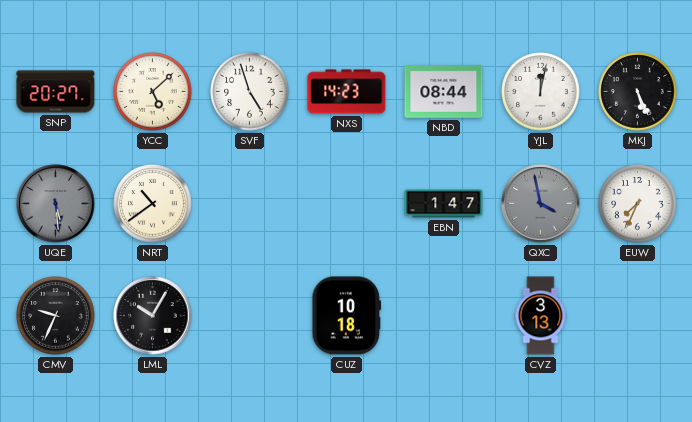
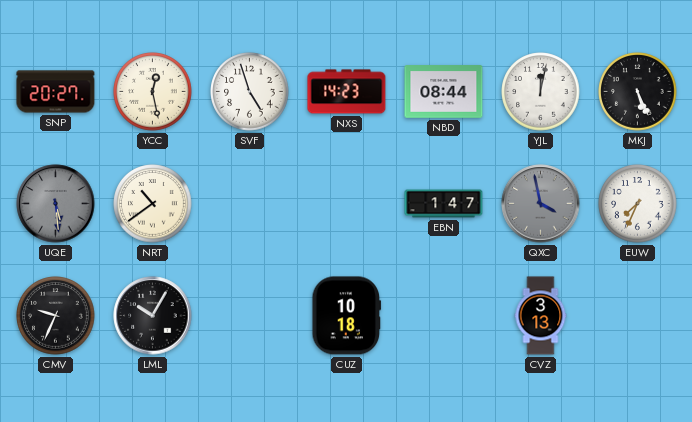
YCC: 5:08 -> 12:28
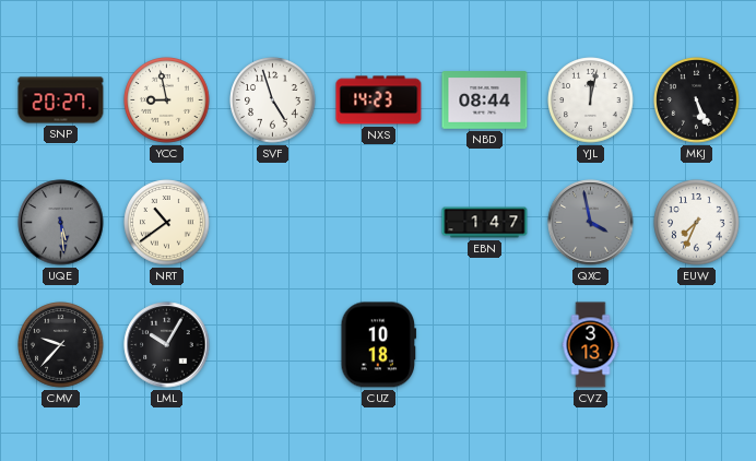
YCC: 12:28 -> 8:58
CMV: 9:34 -> 9:37
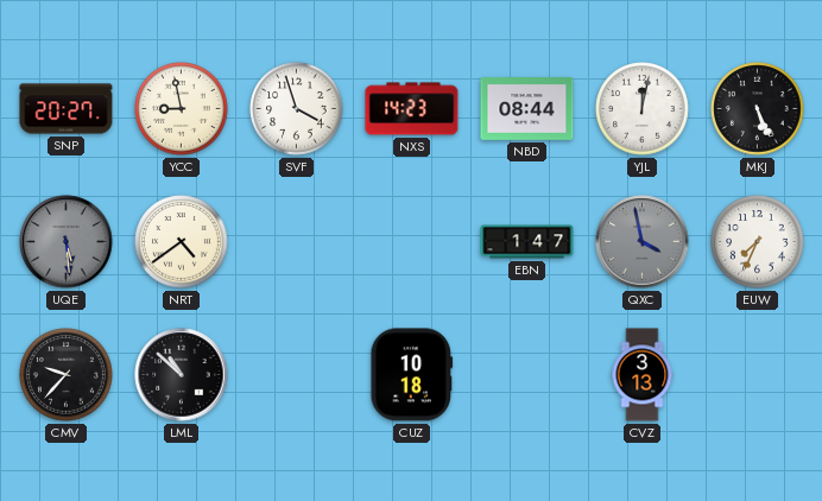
SVF: 4:57 -> 3:57
NRT: 10:39 -> 4:39
LML: 10:05 -> 10:52
